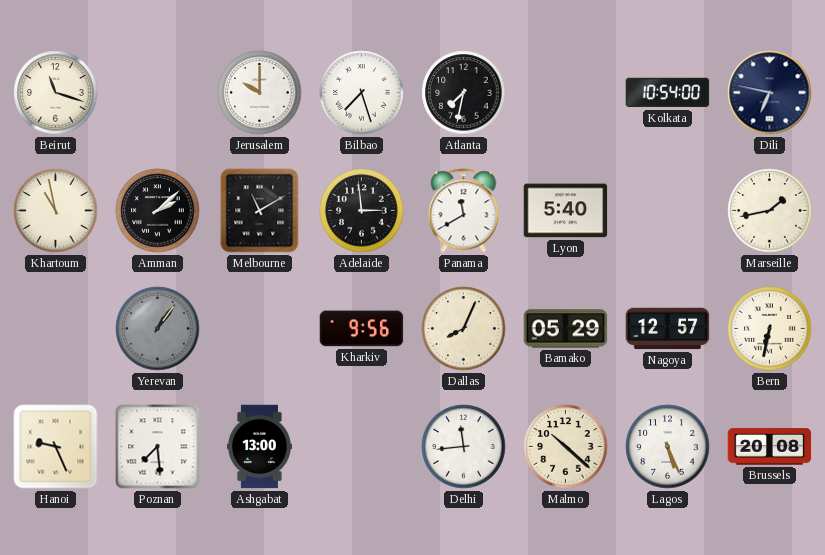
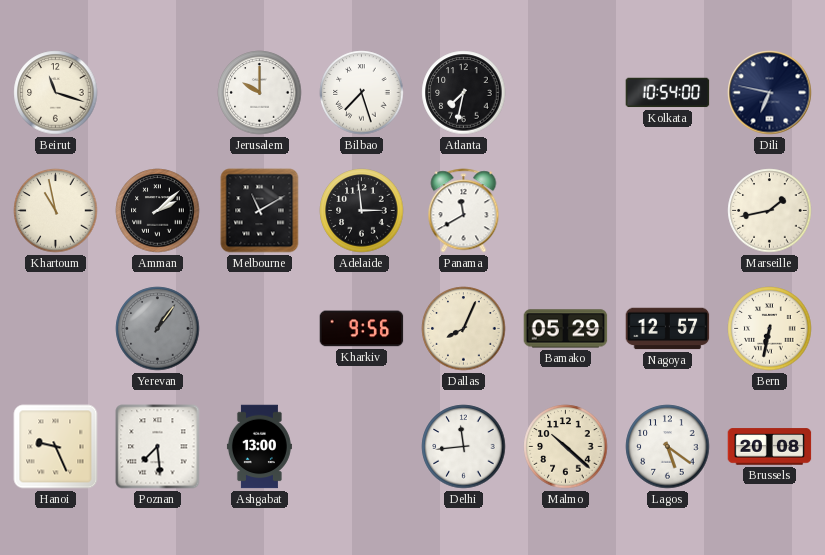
Lyon: 5:40 -> none
Lagos: 5:26 -> 5:21
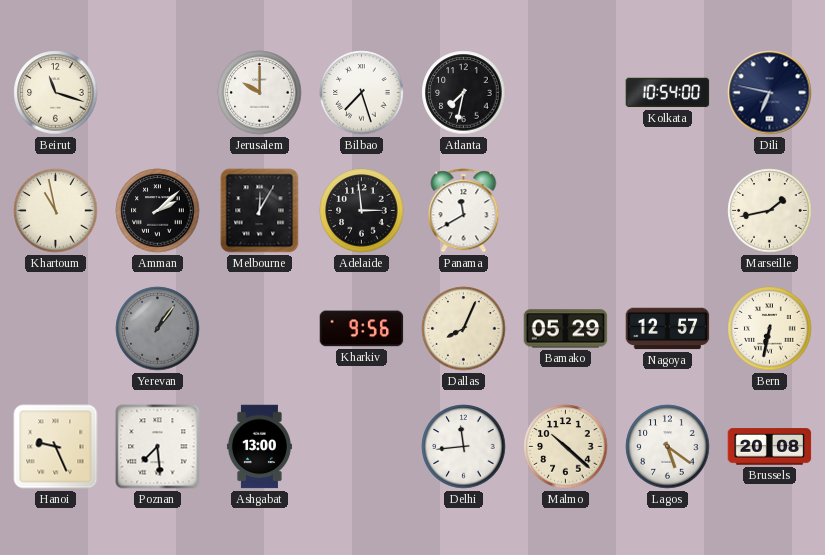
Melbourne: 11:10 -> 12:05
